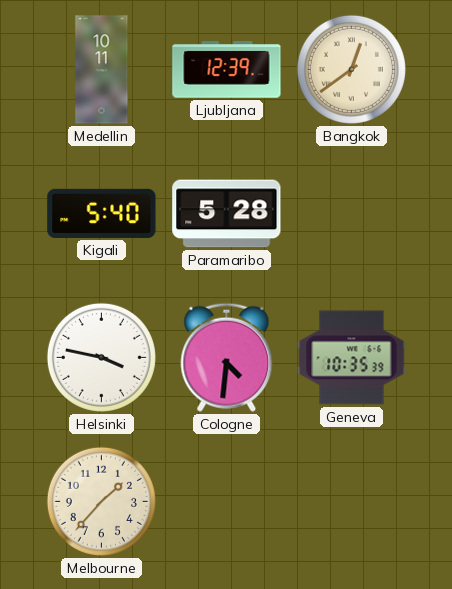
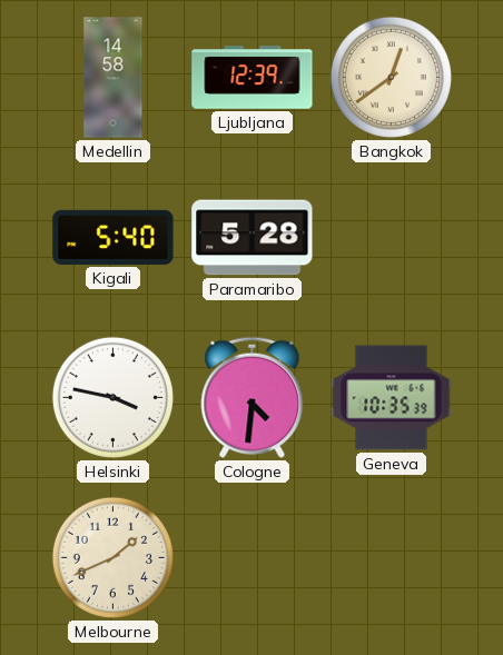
Medellin: 10:11 -> 14:58
Melbourne: 1:37 -> 1:41
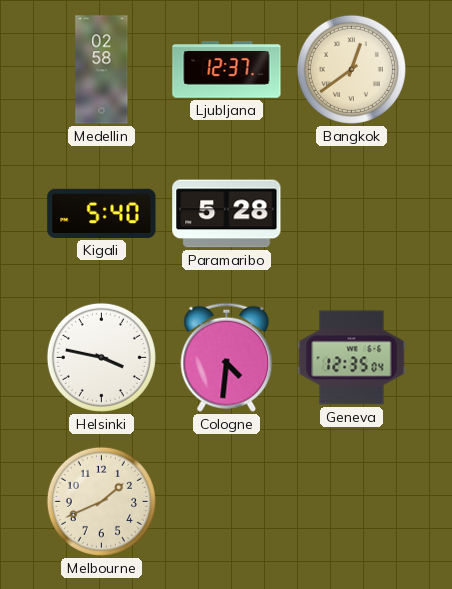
Medellin: 14:58 -> 02:58
Ljubljana: 12:39 -> 12:37
Geneva: 10:35 -> 12:35
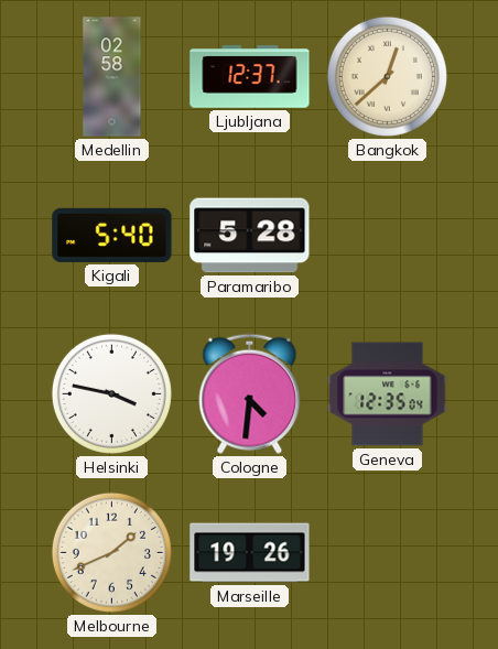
Bangkok: 12:39 -> 12:38
Marseille: none -> 19:26
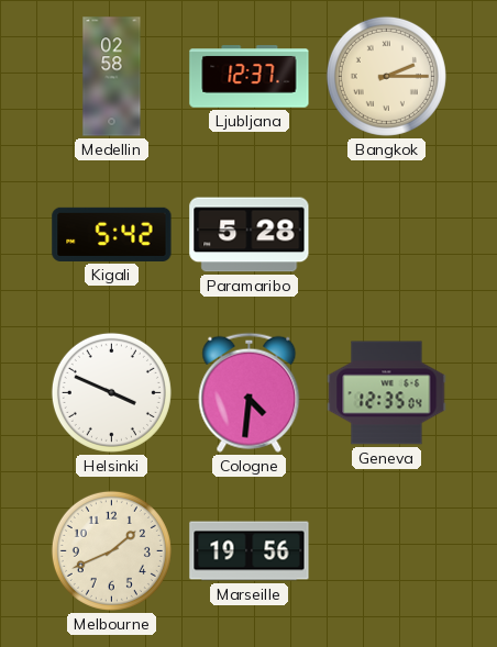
Bangkok: 12:38 -> 2:15
Kigali: 5:40 -> 5:42
Helsinki: 3:47 -> 3:49
Marseille: 19:26 -> 19:56
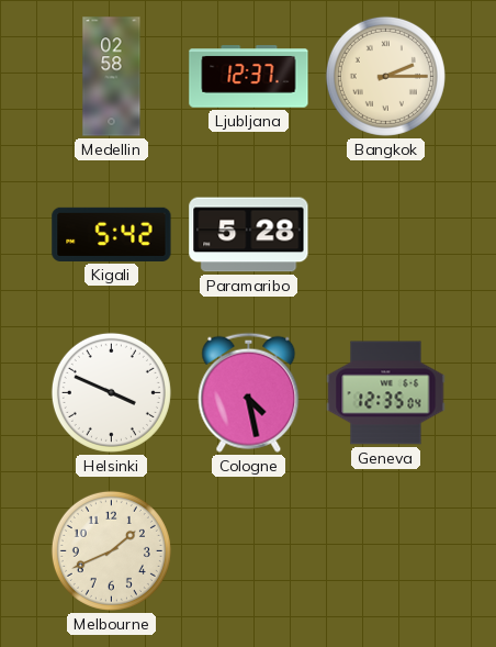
Cologne: 4:31 -> 4:28
Marseille: 19:56 -> none
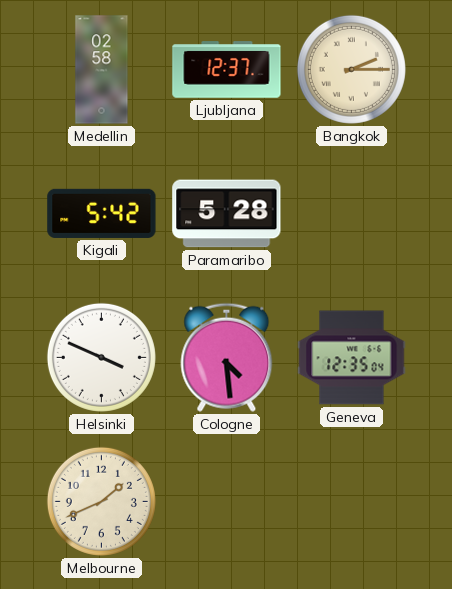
Cologne: 4:28 -> 4:29
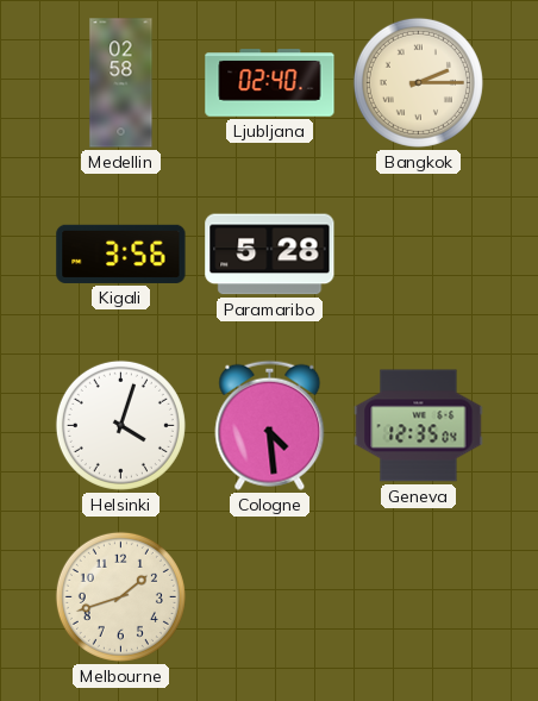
Ljubljana: 12:37 -> 02:40
Kigali: 5:42 -> 3:56
Helsinki: 3:49 -> 4:03
Melbourne: 1:41 -> 1:42
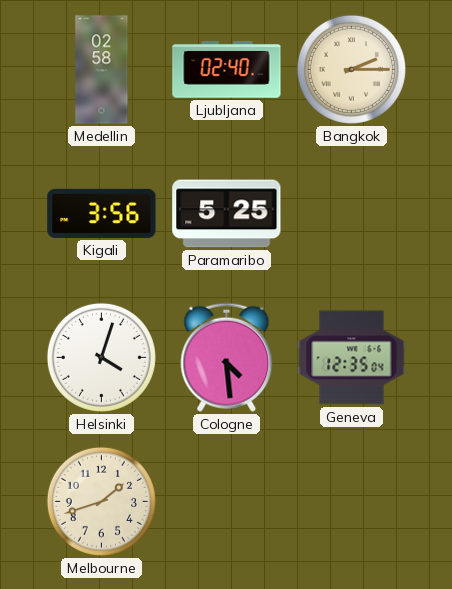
Paramaribo: 5:28 -> 5:25
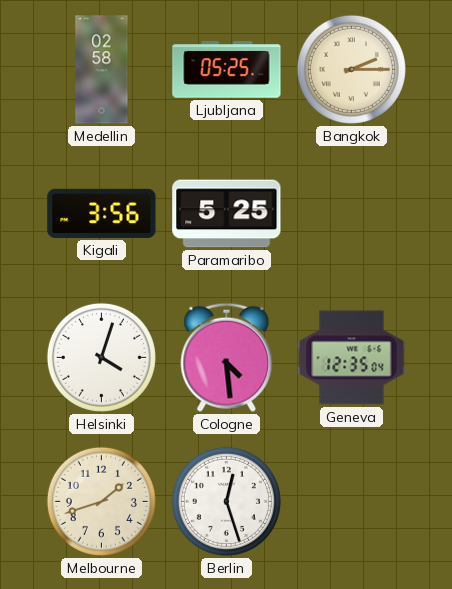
Ljubljana: 02:40 -> 05:25
Berlin: none -> 12:27
